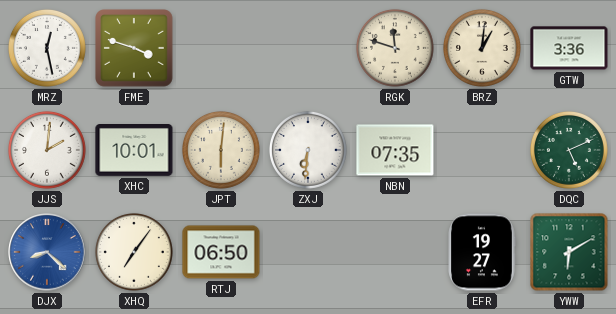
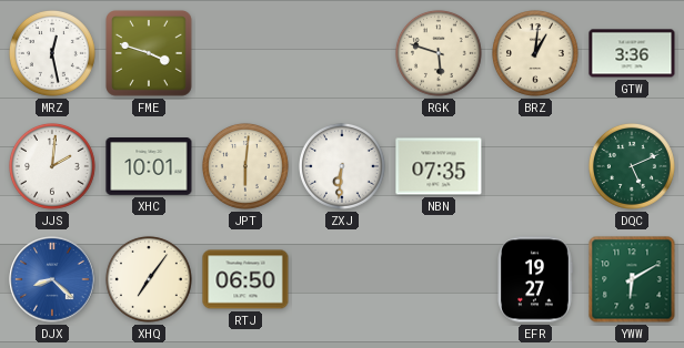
RGK: 11:48 -> 5:48
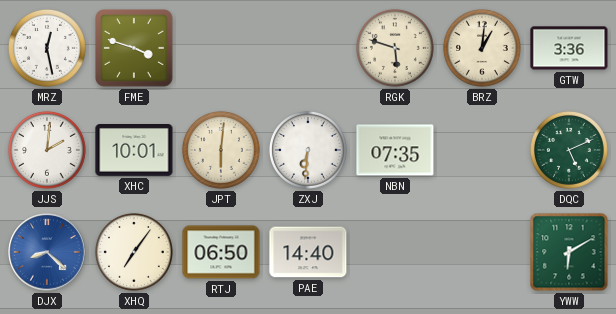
PAE: none -> 14:40
EFR: 19:27 -> none
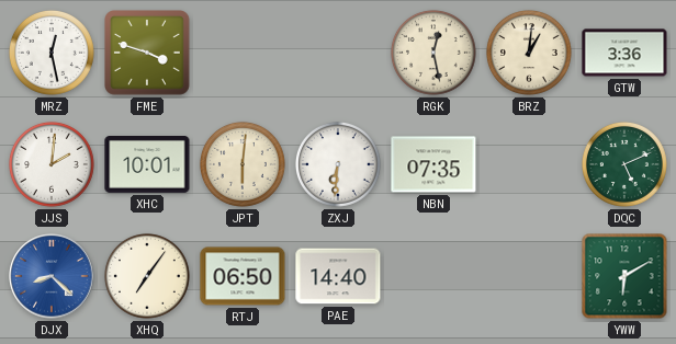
RGK: 5:48 -> 12:28
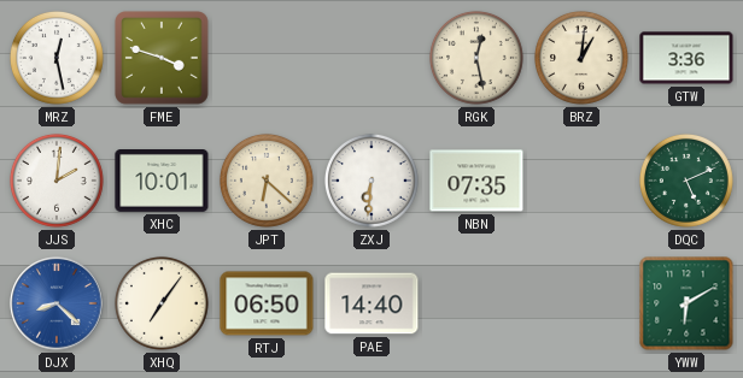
JPT: 6:01 -> 6:22
